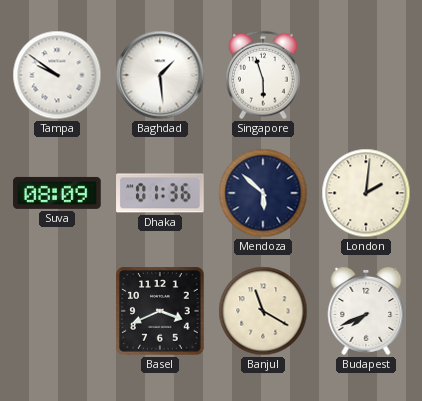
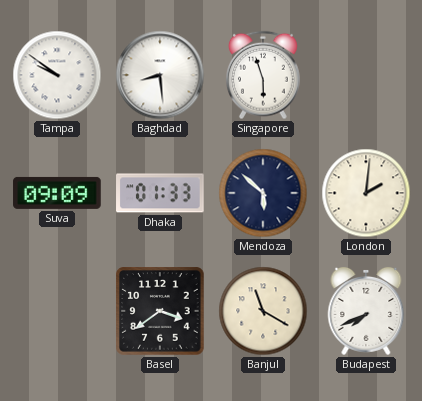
Baghdad: 1:29 -> 8:29
Suva: 08:09 -> 09:09
Dhaka: 01:36 -> 01:33
Basel: 3:41 -> 3:39
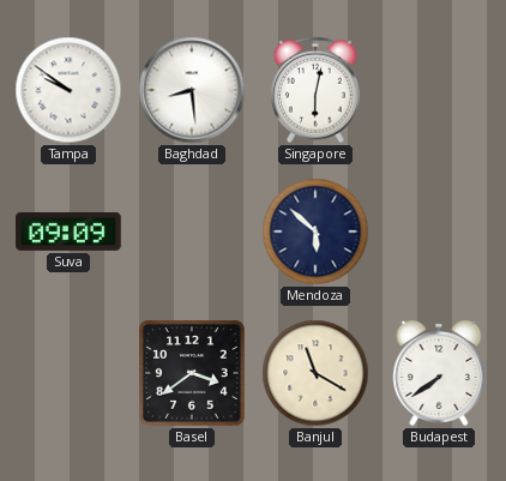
Singapore: 5:57 -> 6:02
Dhaka: 01:33 -> none
London: 2:01 -> none
Budapest: 7:41 -> 7:39
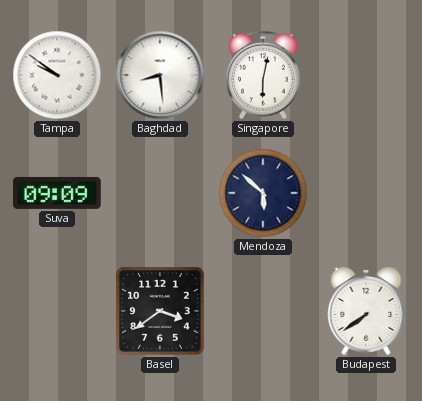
Banjul: 11:20 -> none
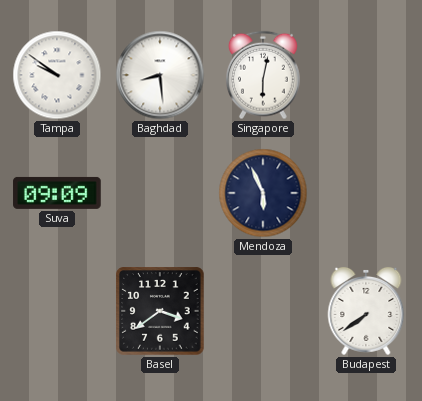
Mendoza: 5:52 -> 5:56
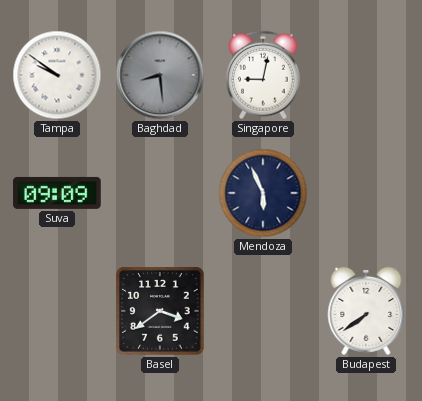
Baghdad dial: white -> grey
Singapore: 6:02 -> 9:02
